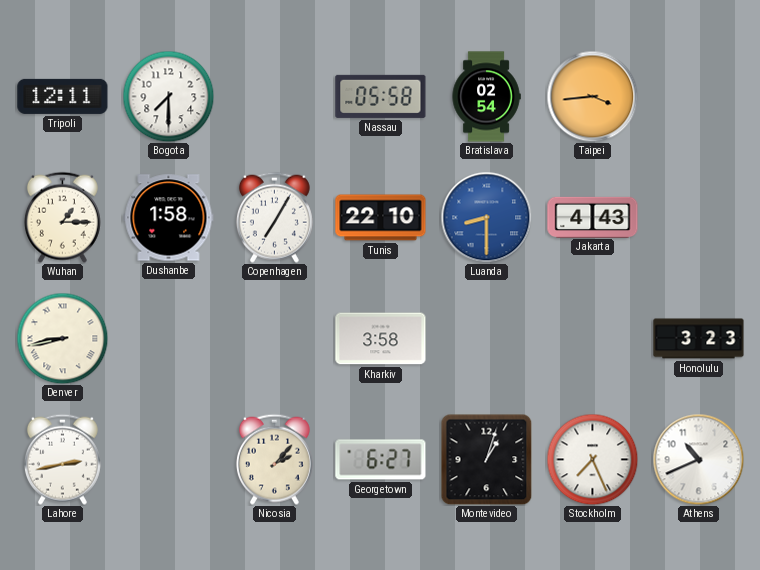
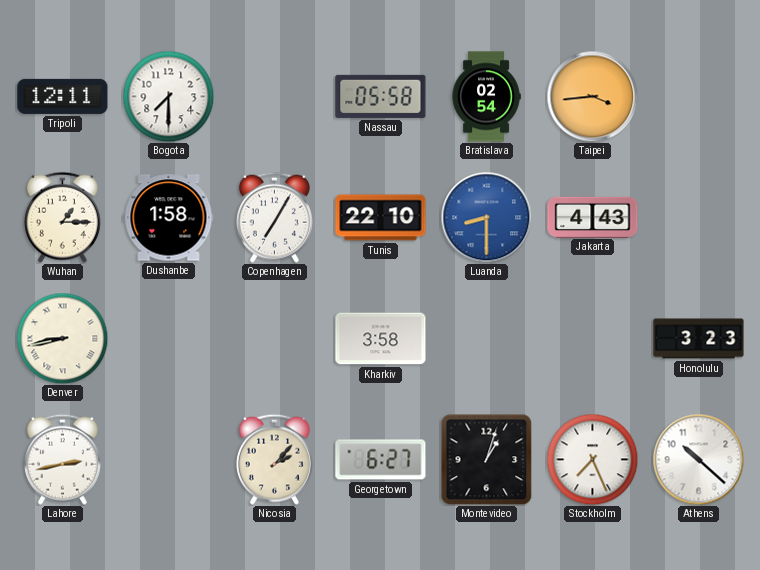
Athens: 10:41 -> 10:22
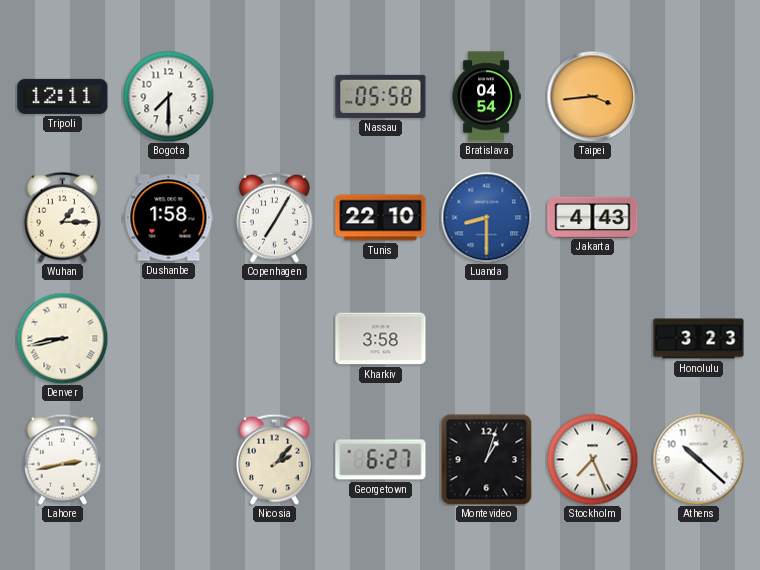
Bratislava: 02:54 -> 04:54
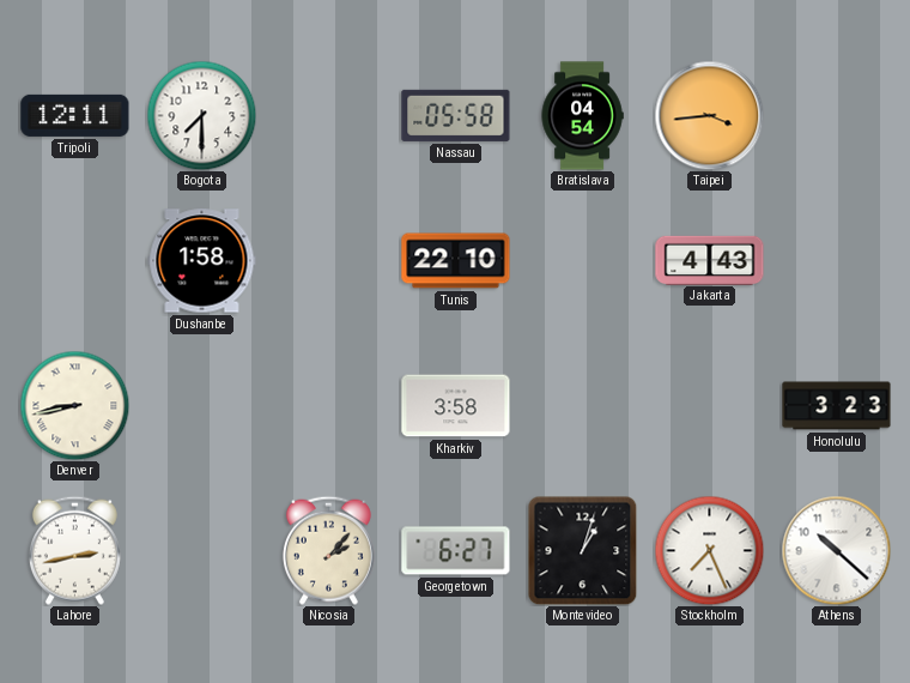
Wuhan: 1:15 -> none
Copenhagen: 7:05 -> none
Luanda: 8:30 -> none
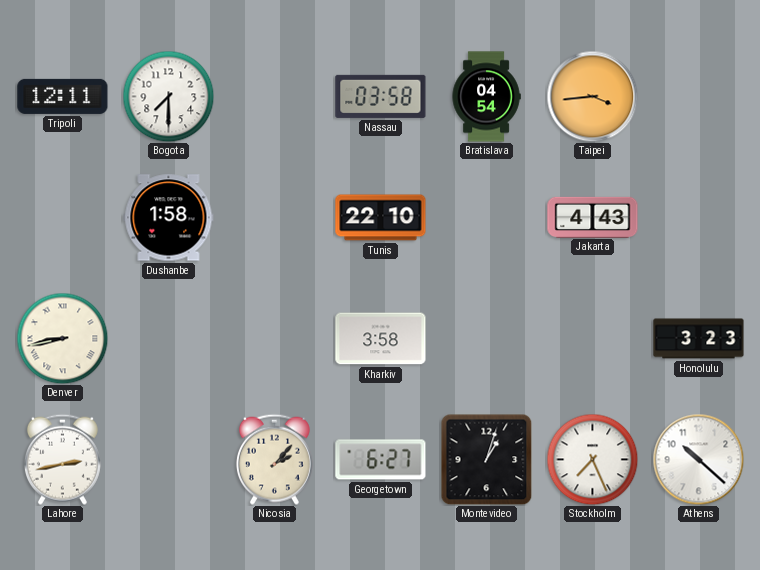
Nassau: 05:58 -> 03:58
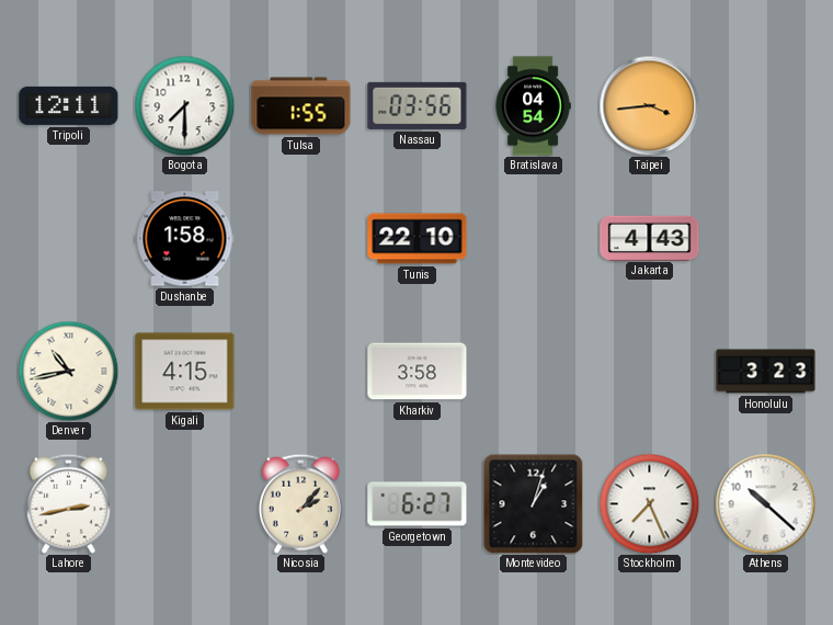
Tulsa: none -> 1:55
Nassau: 03:58 -> 03:56
Denver: 8:43 -> 10:43
Kigali: none -> 4:15
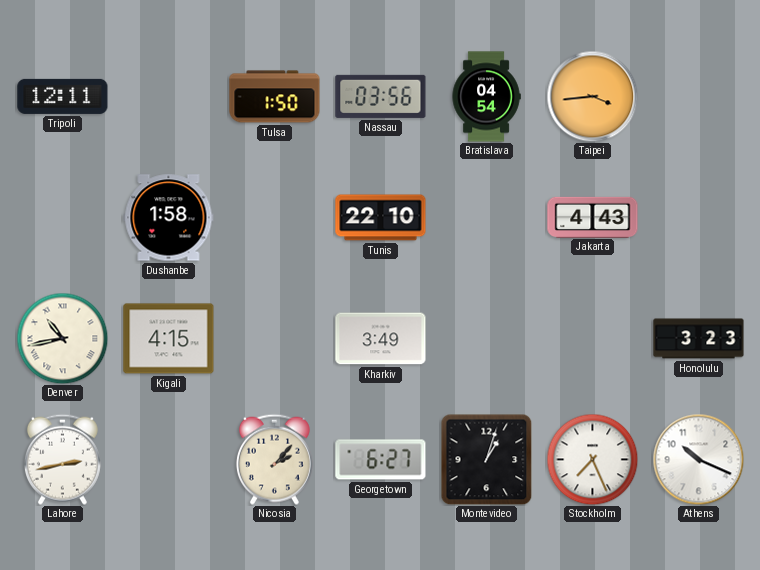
Bogota: 7:30 -> none
Tulsa: 1:55 -> 1:50
Kharkiv: 3:58 -> 3:49
Athens: 10:22 -> 10:19
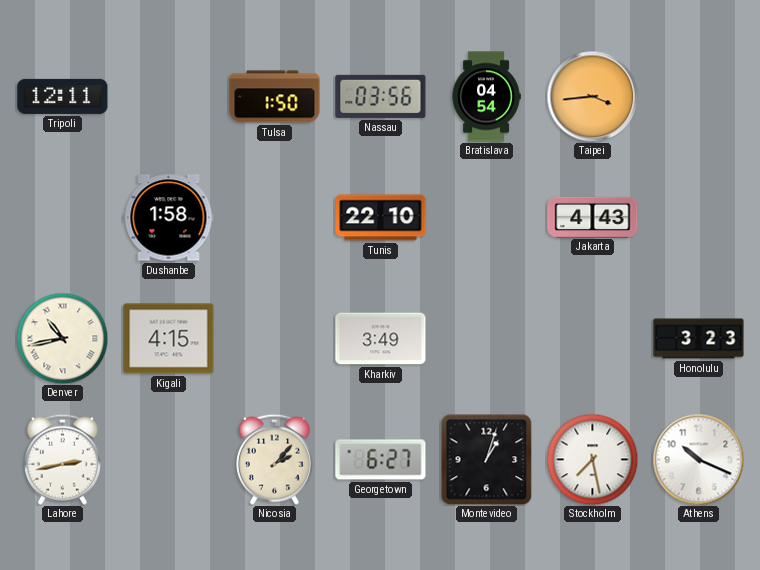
Stockholm: 7:26 -> 7:28
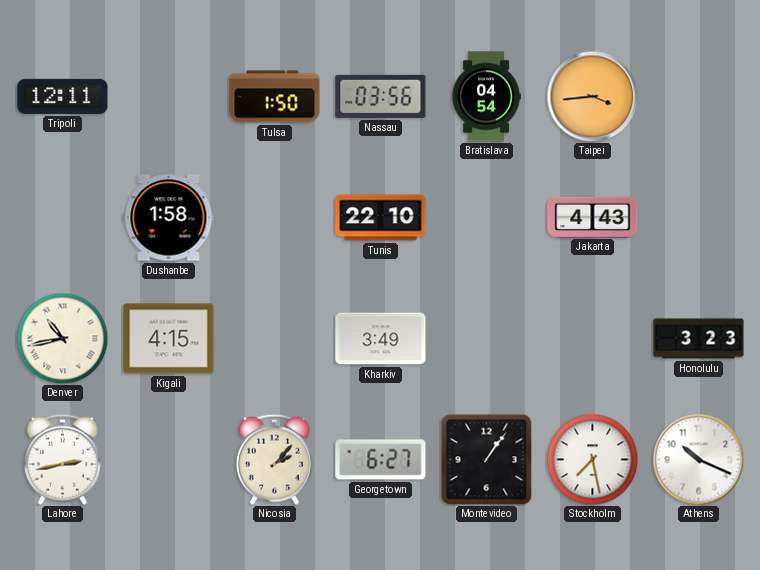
Montevideo: 1:03 -> 1:06
